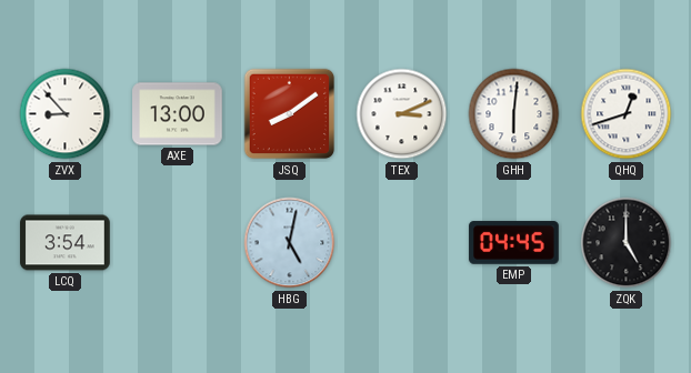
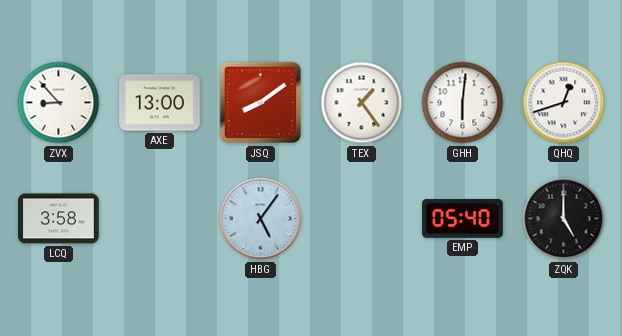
TEX: 3:11 -> 1:24
LCQ: 3:54 -> 3:58
HBG: 5:02 -> 5:06
EMP: 04:45 -> 05:40
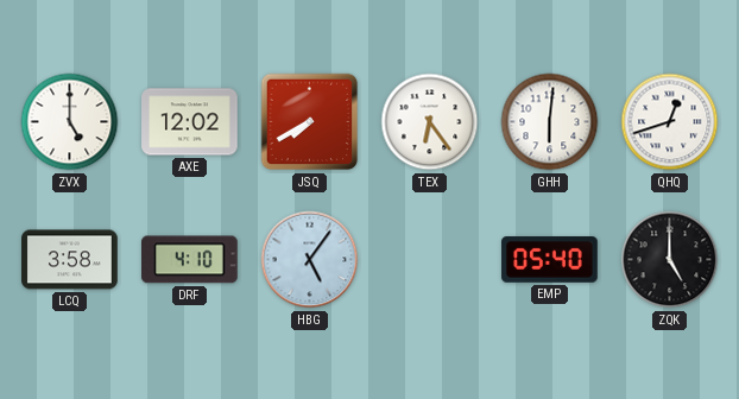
ZVX: 8:53 -> 5:00
AXE: 13:00 -> 12:02
JSQ: 8:09 -> 7:40
TEX: 1:24 -> 6:24
DRF: none -> 4:10
